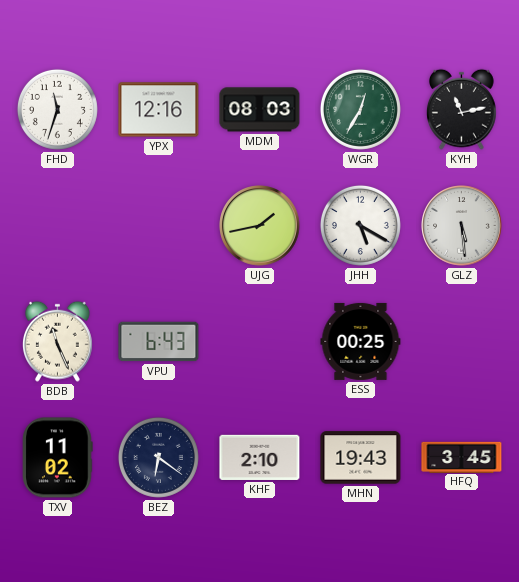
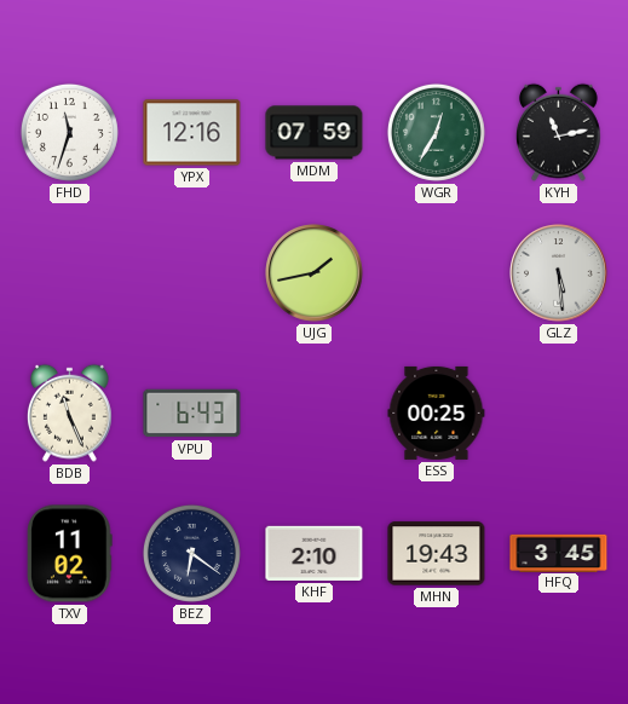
MDM: 08:03 -> 07:59
JHH: 5:20 -> none
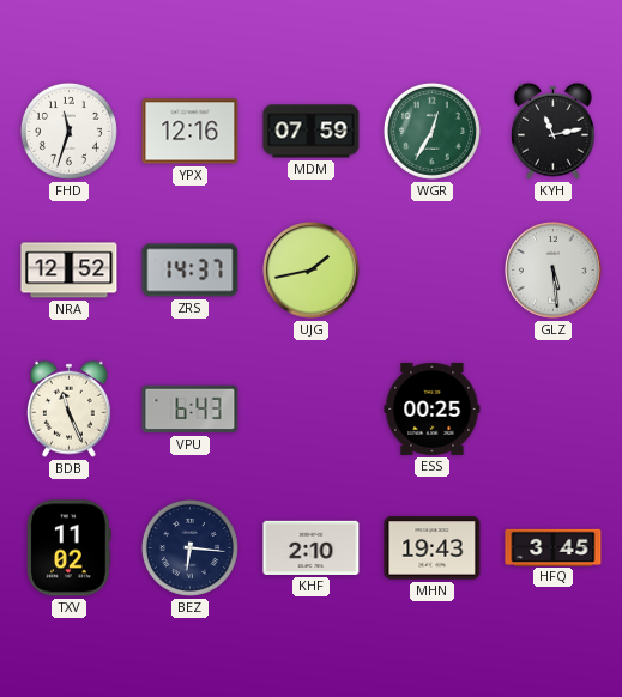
NRA: none -> 12:52
ZRS: none -> 14:37
BEZ: 6:21 -> 6:16
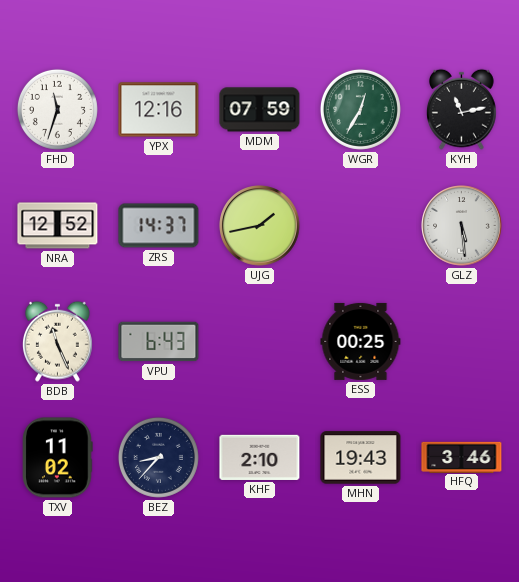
BEZ: 6:16 -> 8:37
HFQ: 3:45 -> 3:46
